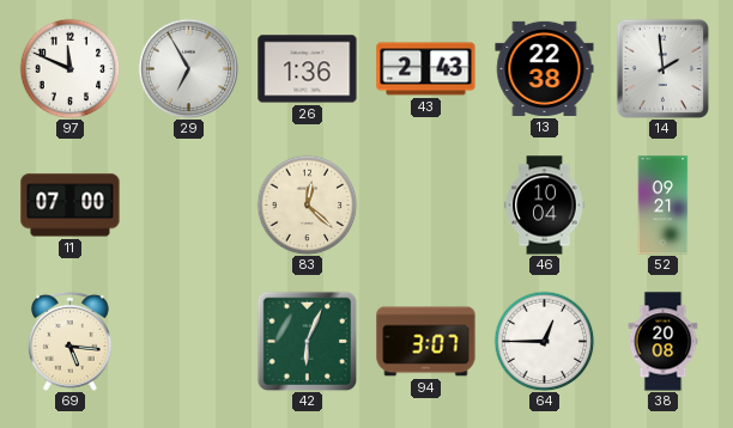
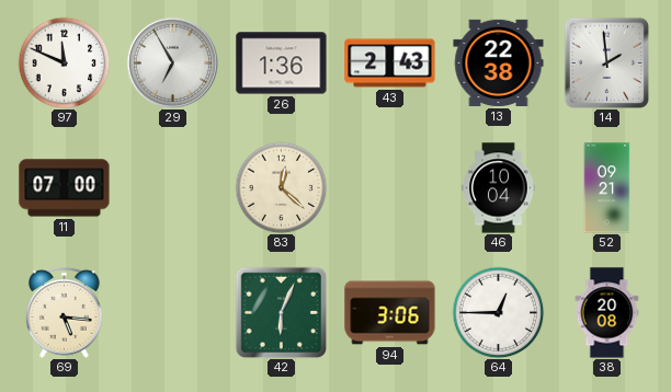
94: 3:07 -> 3:06
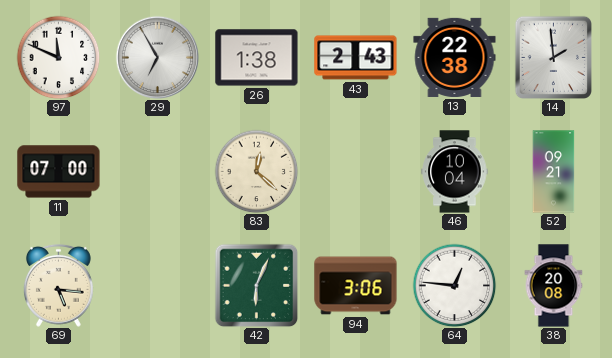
26: 1:36 -> 1:38
64: 12:45 -> 12:46
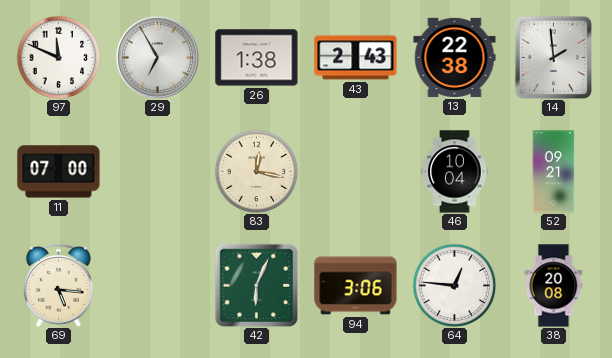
83: 12:22 -> 12:17
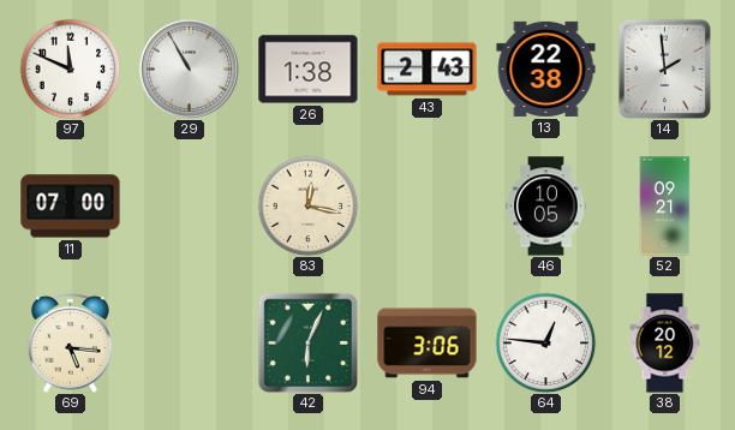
29: 6:55 -> 10:55
46: 10:04 -> 10:05
38: 20:08 -> 20:12
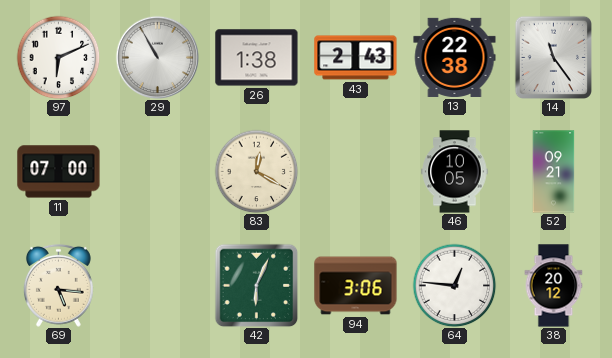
97: 11:49 -> 6:11
14: 1:59 -> 11:24
83: 12:17 -> 12:20
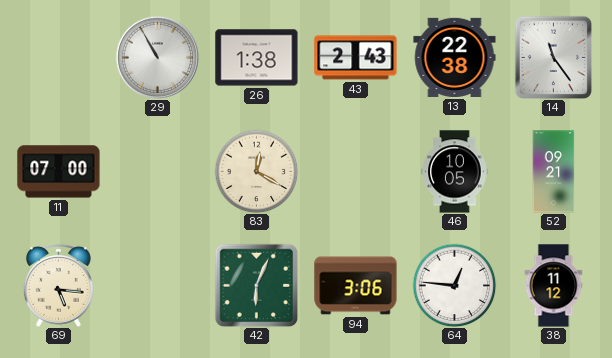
97: 6:11 -> none
38: 20:12 -> 11:12
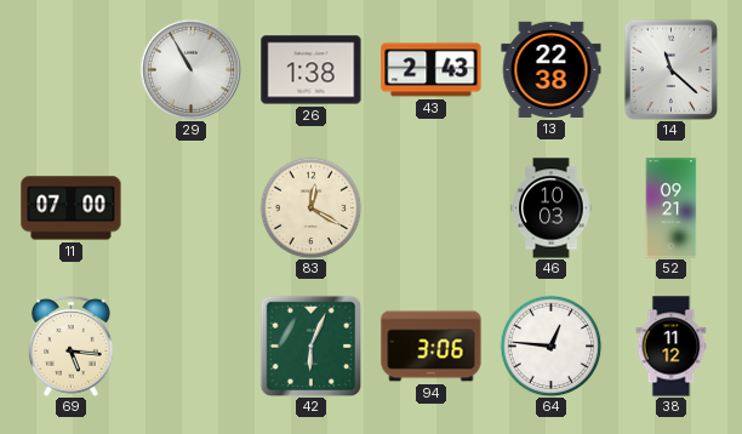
14: 11:24 -> 11:22
46: 10:05 -> 10:03
